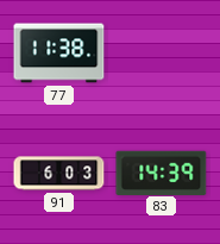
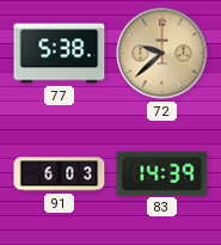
77: 11:38 -> 5:38
72: none -> 9:38
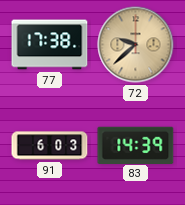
77: 5:38 -> 17:38
